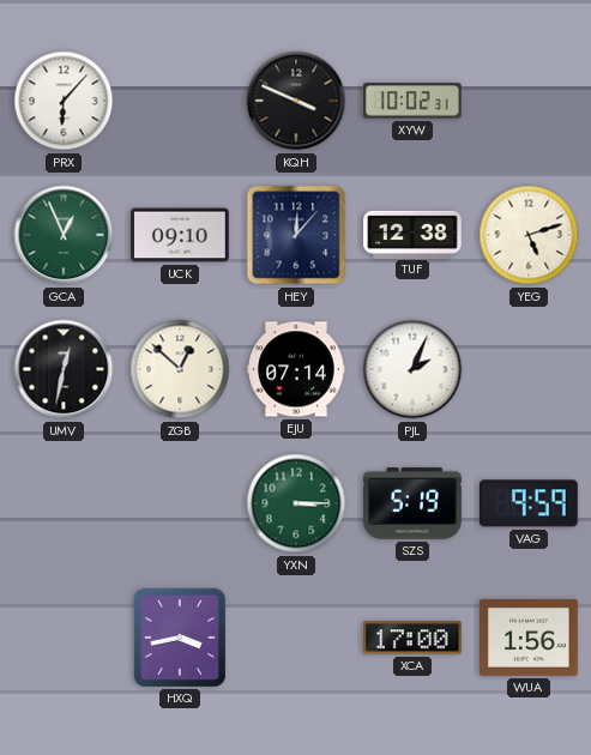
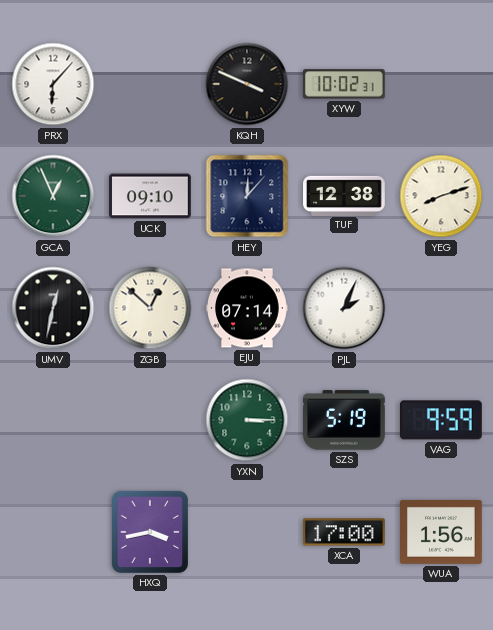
YEG: 5:12 -> 8:12
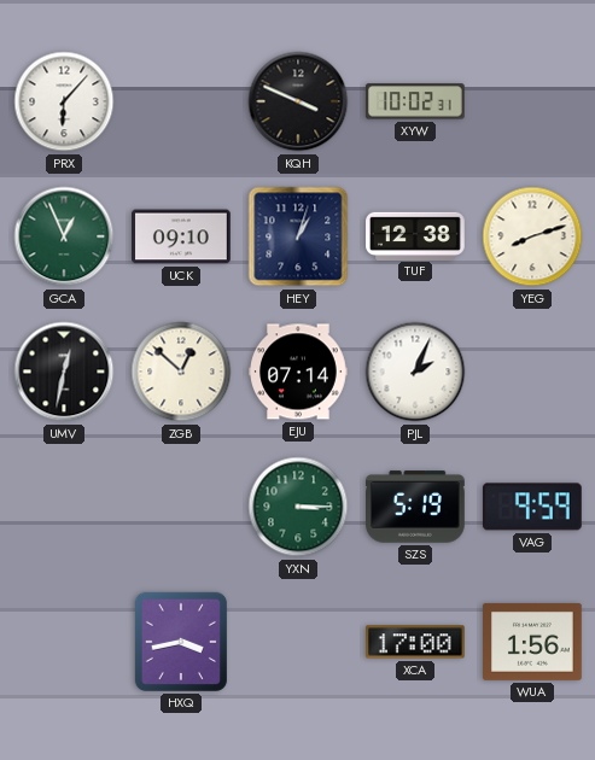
HEY: 12:07 -> 1:03
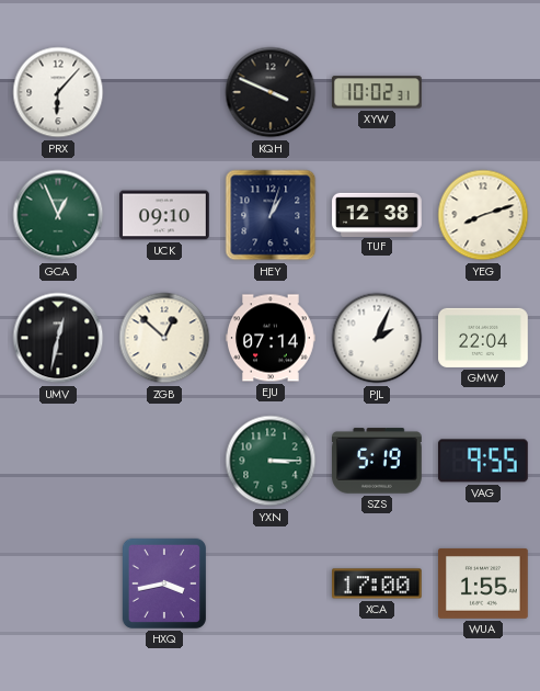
GMW: none -> 22:04
VAG: 9:59 -> 9:55
WUA: 1:56 -> 1:55
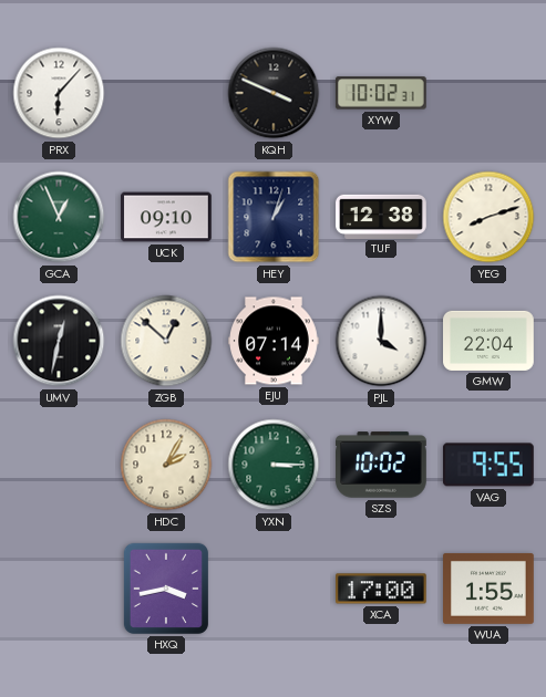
PJL: 2:04 -> 4:00
HDC: none -> 2:05
SZS: 5:19 -> 10:02
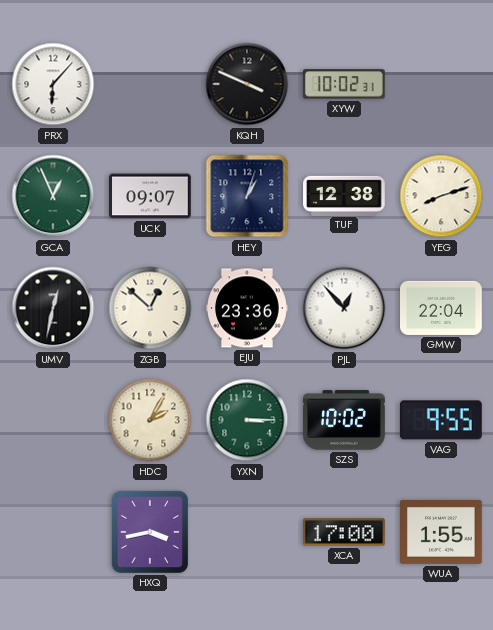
UCK: 09:10 -> 09:07
EJU: 07:14 -> 23:36
PJL: 4:00 -> 12:53
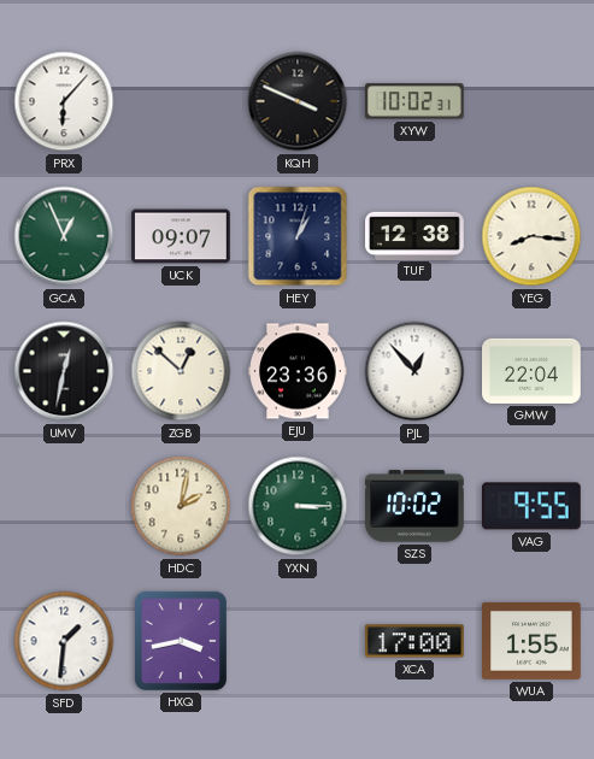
YEG: 8:12 -> 8:16
HDC: 2:05 -> 2:02
SFD: none -> 1:31
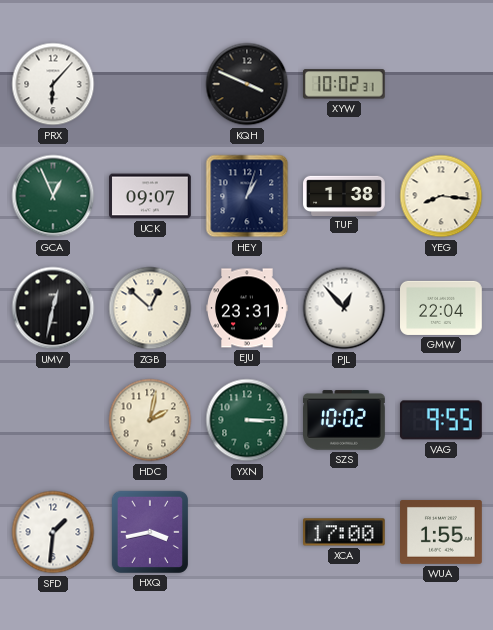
TUF: 12:38 -> 1:38
EJU: 23:36 -> 23:31
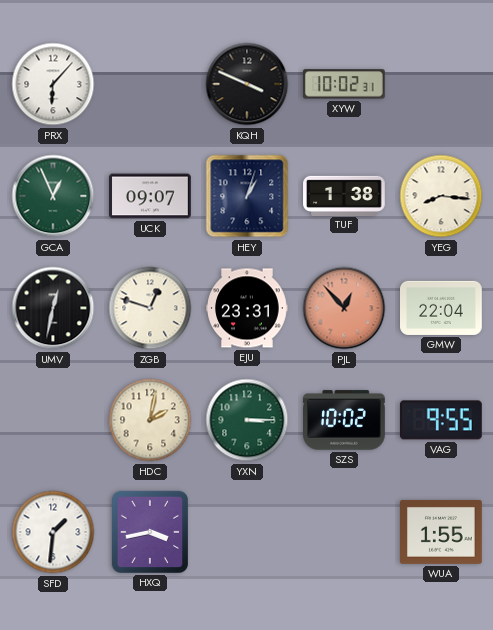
ZGB: 12:52 -> 12:48
PJL dial: white -> salmon
XCA: 17:00 -> none
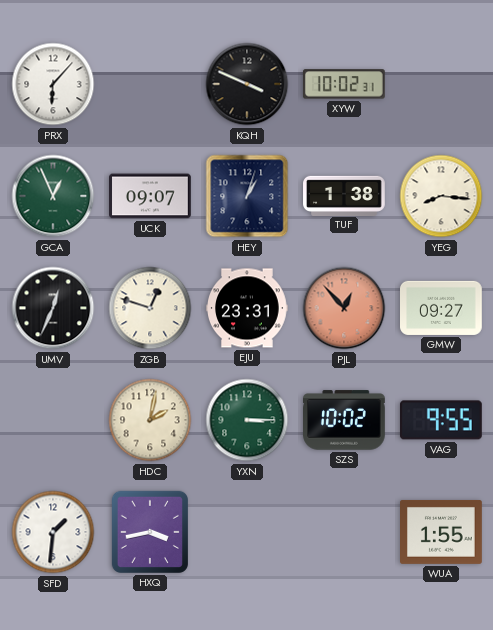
UMV: 12:32 -> 12:34
GMW: 22:04 -> 09:27
